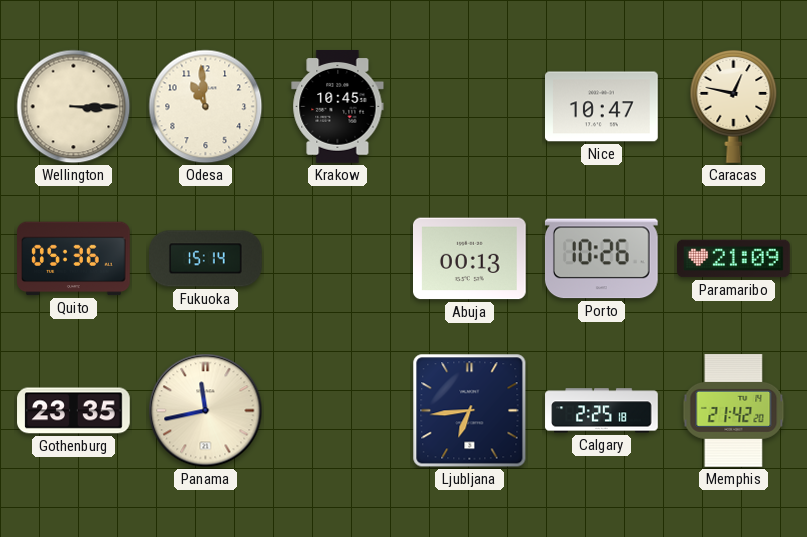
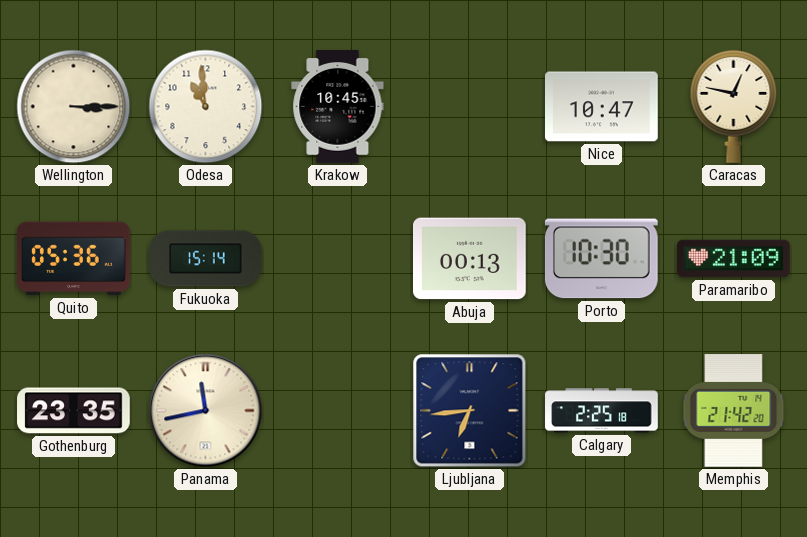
Porto: 10:26 -> 10:30
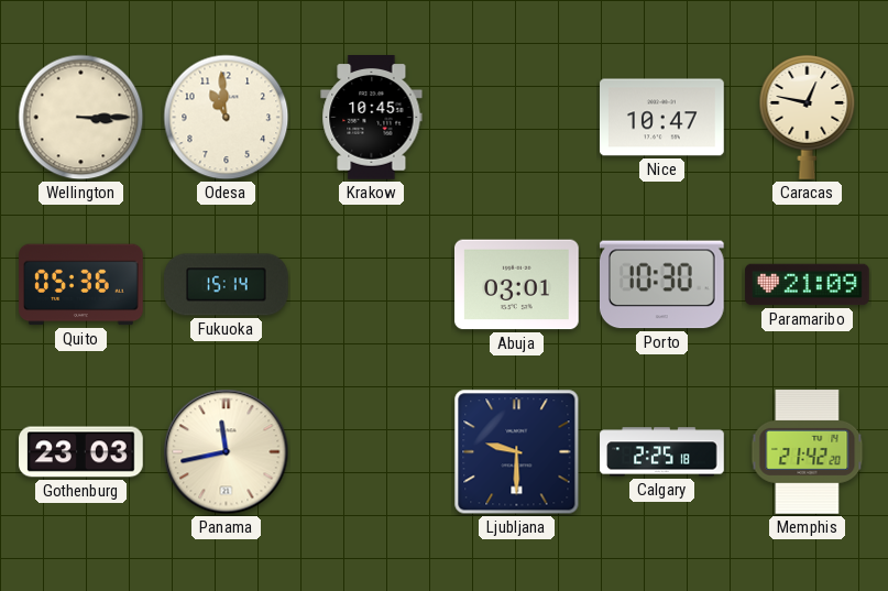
Abuja: 00:13 -> 03:01
Gothenburg: 23:35 -> 23:03
Ljubljana: 6:44 -> 9:30
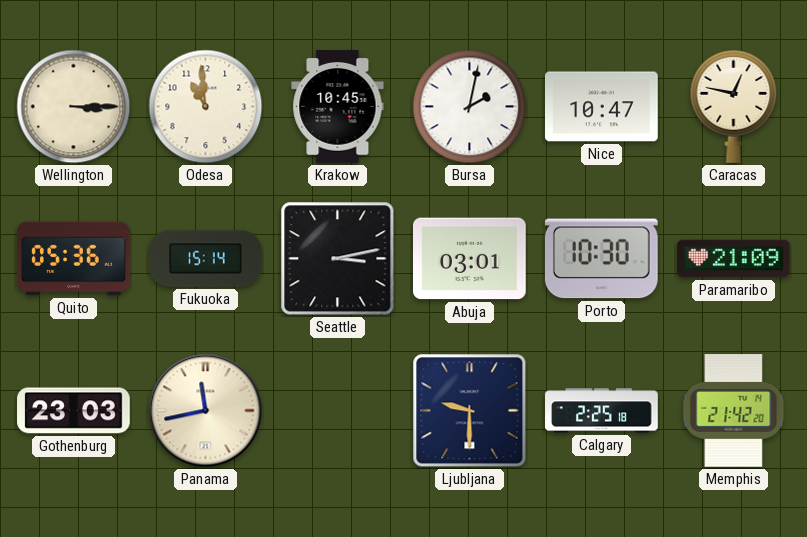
Bursa: none -> 2:02
Seattle: none -> 3:13
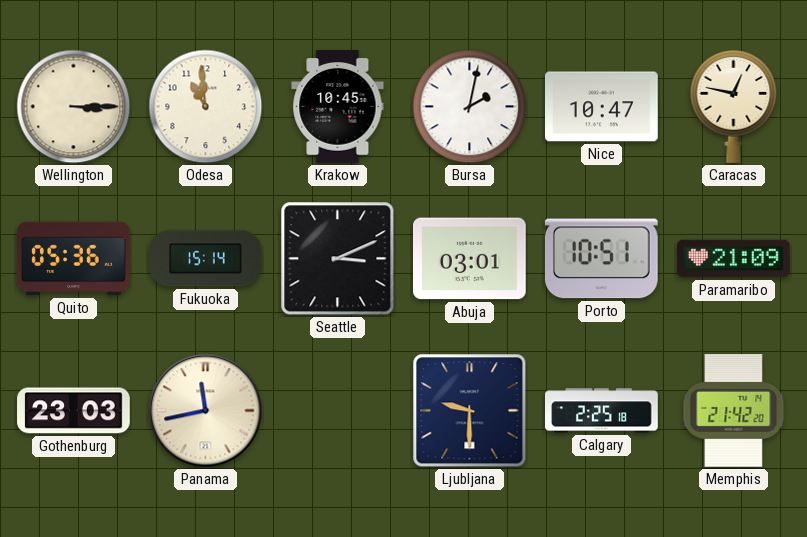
Seattle: 3:13 -> 3:11
Porto: 10:30 -> 10:51
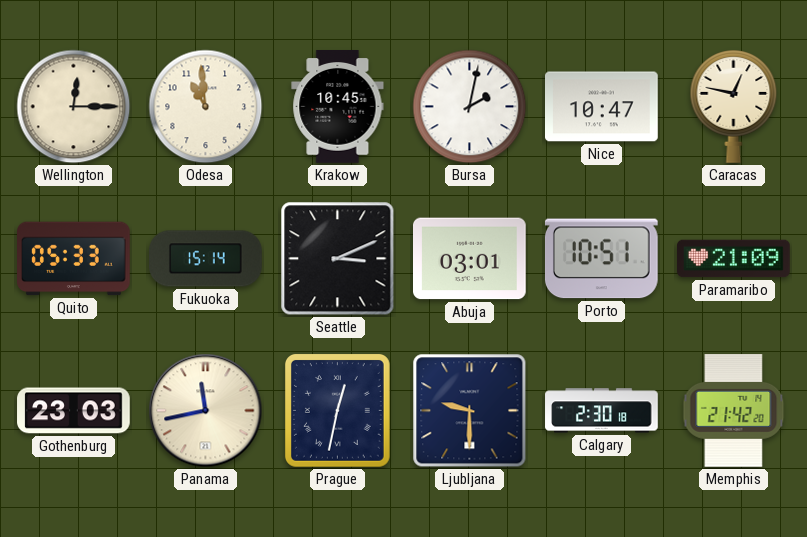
Wellington: 3:15 -> 12:15
Quito: 05:36 -> 05:33
Prague: none -> 12:32
Calgary: 2:25 -> 2:30
